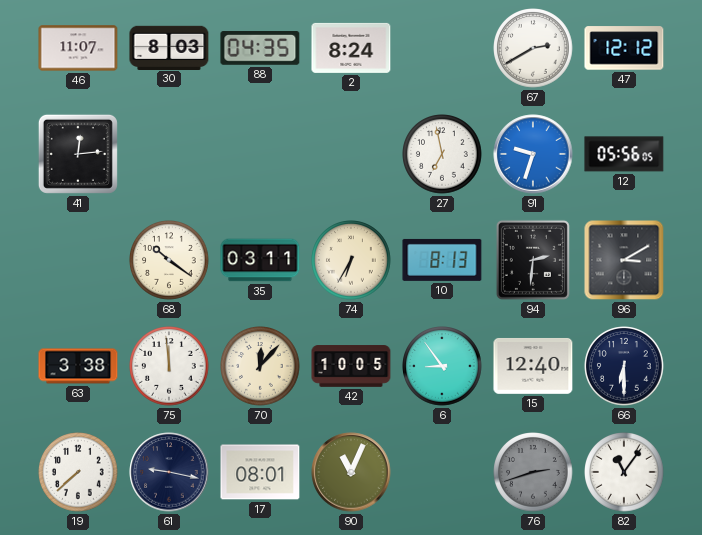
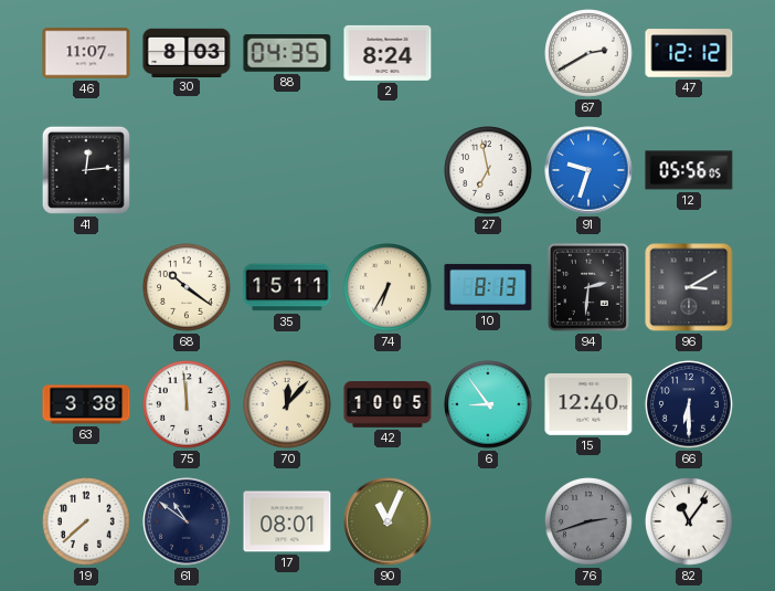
35: 03:11 -> 15:11
61: 9:17 -> 10:51
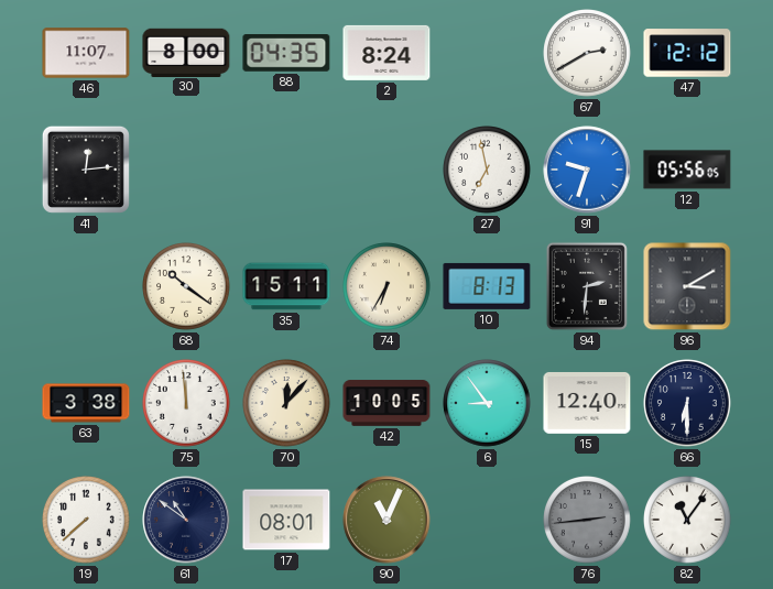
30: 8:03 -> 8:00
76: 2:42 -> 2:44
